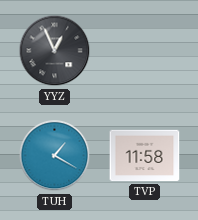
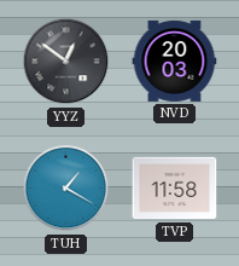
YYZ: 12:56 -> 12:51
NVD: none -> 20:03
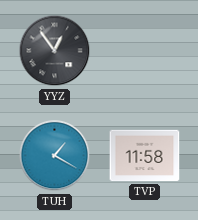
YYZ: 12:51 -> 12:54
NVD: 20:03 -> none
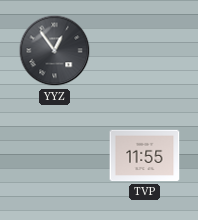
TUH: 1:20 -> none
TVP: 11:58 -> 11:55
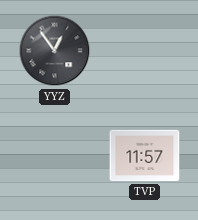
TVP: 11:55 -> 11:57
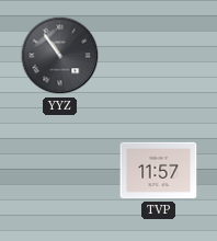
YYZ: 12:54 -> 10:54
